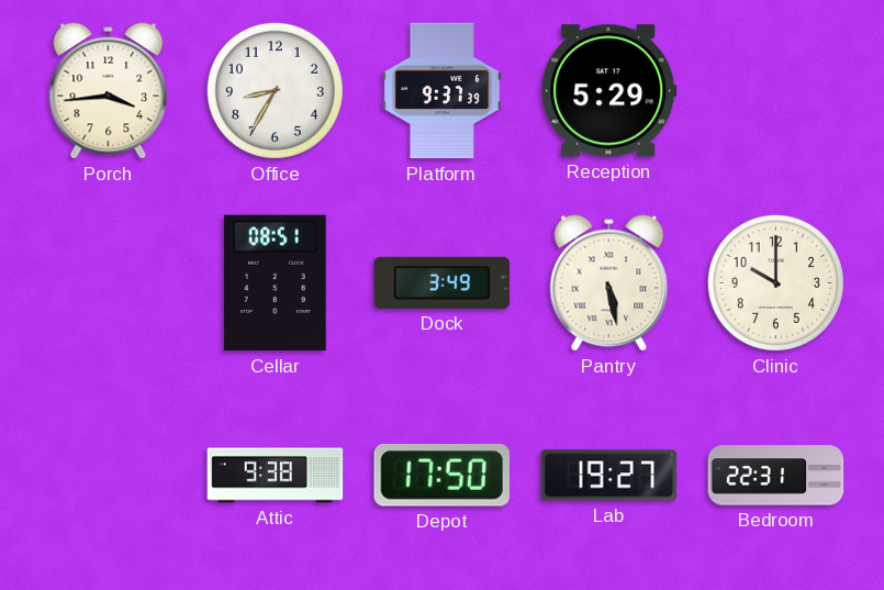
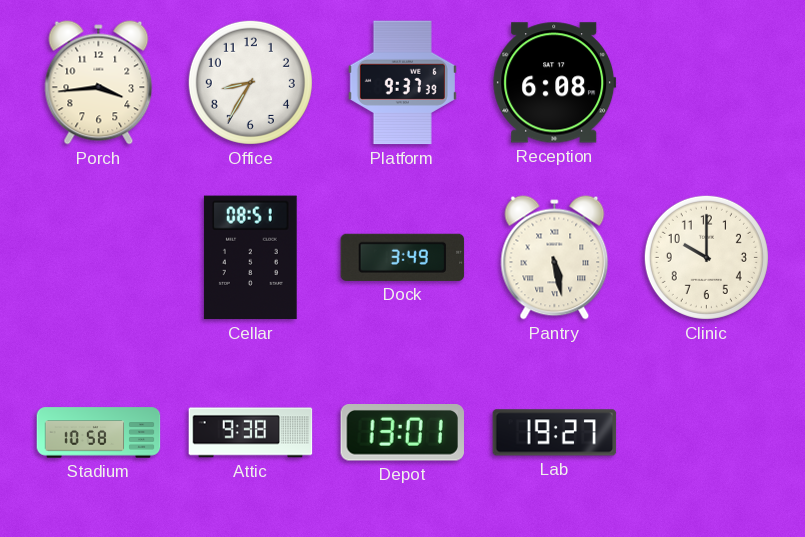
Reception: 5:29 -> 6:08
Stadium: none -> 10:58
Depot: 17:50 -> 13:01
Bedroom: 22:31 -> none
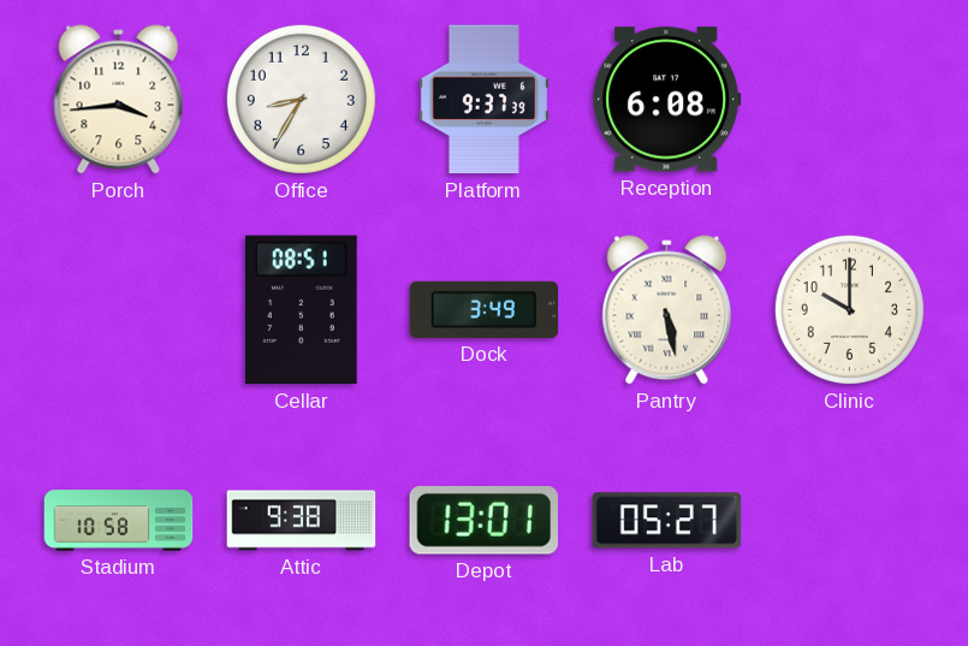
Lab: 19:27 -> 05:27
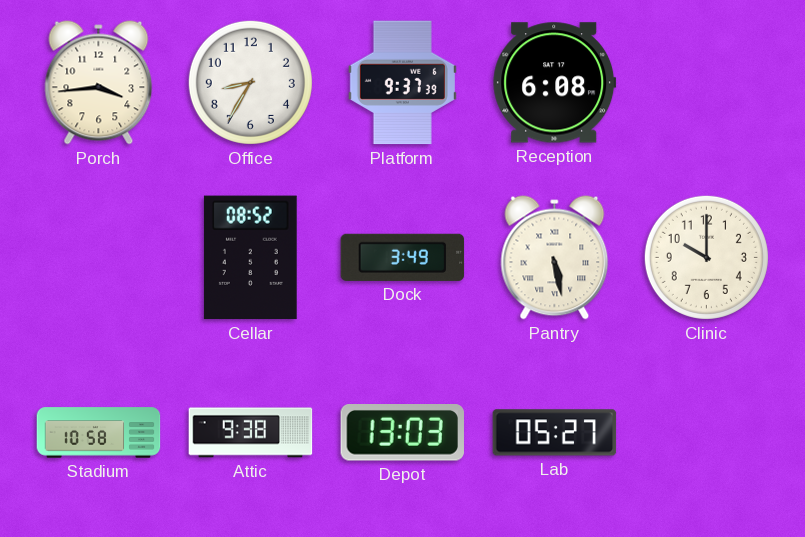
Cellar: 08:51 -> 08:52
Depot: 13:01 -> 13:03
